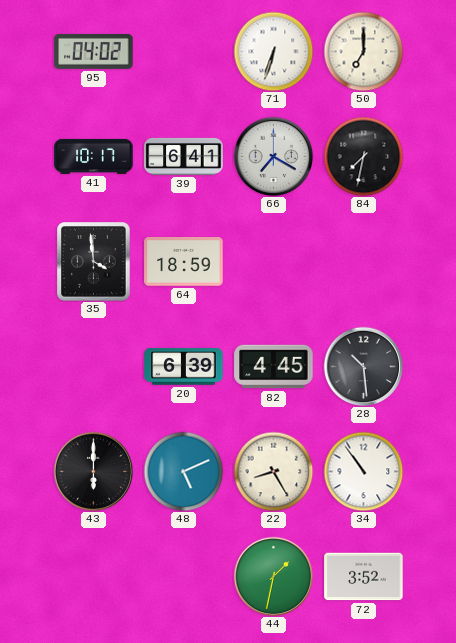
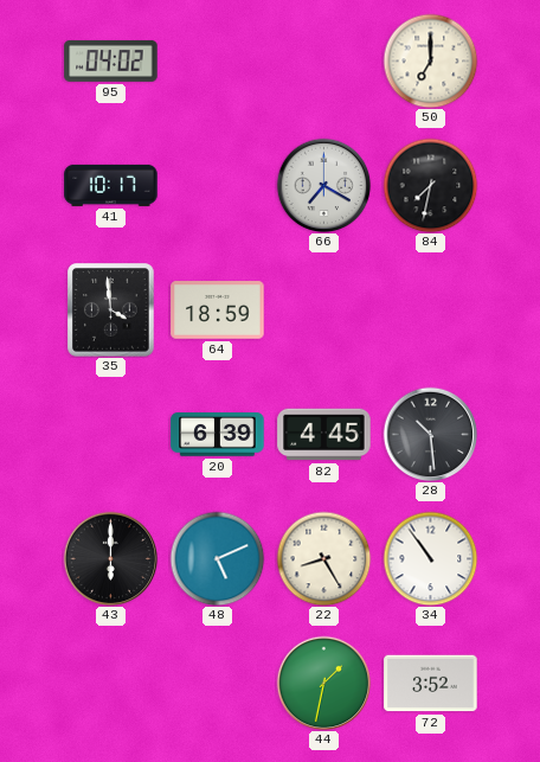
71: 6:33 -> none
39: 6:41 -> none
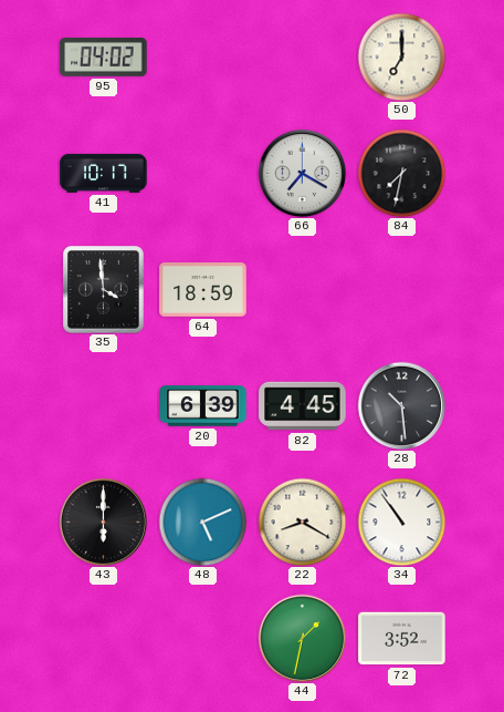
22: 8:25 -> 8:20
